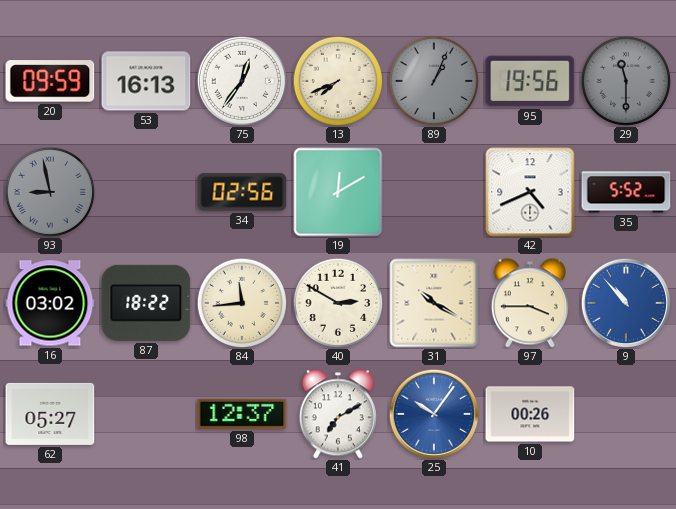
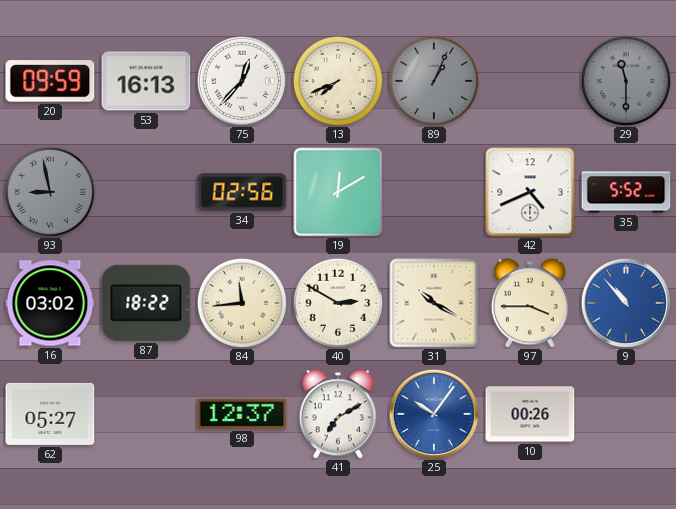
75: 12:36 -> 12:37
95: 19:56 -> none
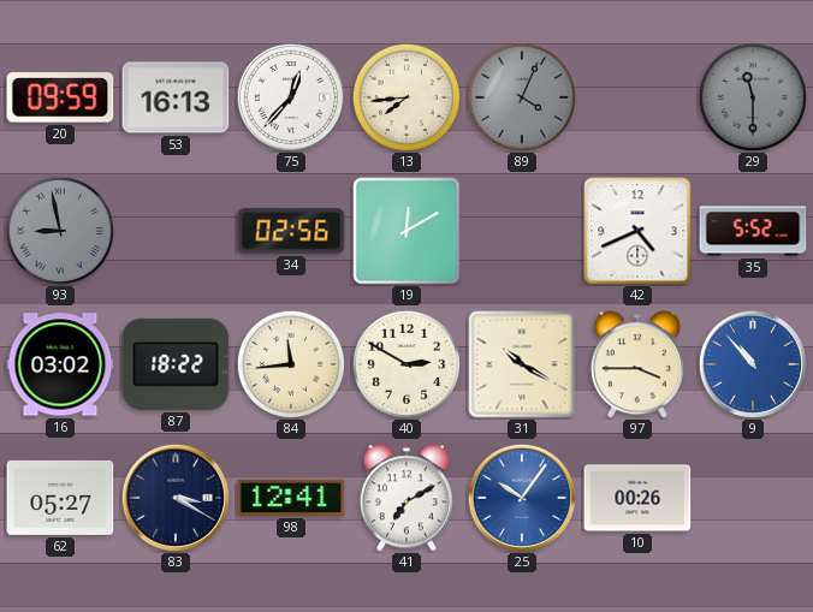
13: 7:41 -> 7:44
89: 1:04 -> 4:04
83: none -> 3:20
98: 12:37 -> 12:41
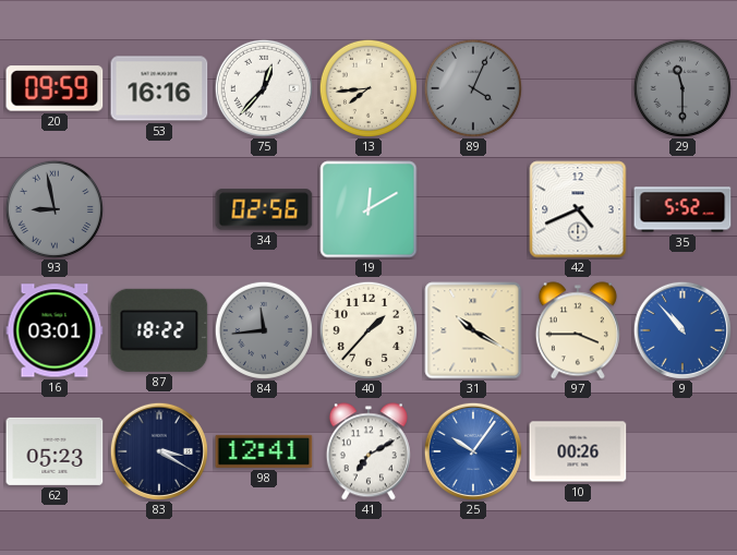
53: 16:13 -> 16:16
16: 03:02 -> 03:01
84 dial: cream -> grey
40: 2:50 -> 1:37
62: 05:27 -> 05:23
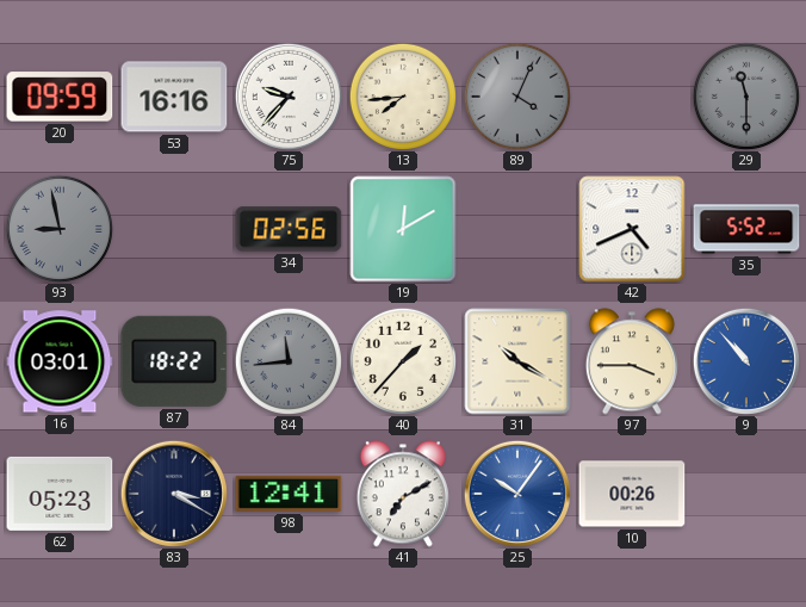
75: 12:37 -> 9:37
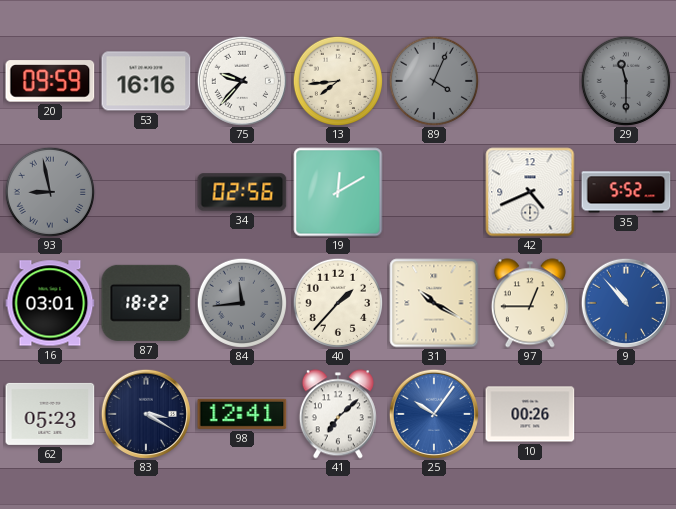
97: 3:45 -> 12:45
41: 7:10 -> 7:08
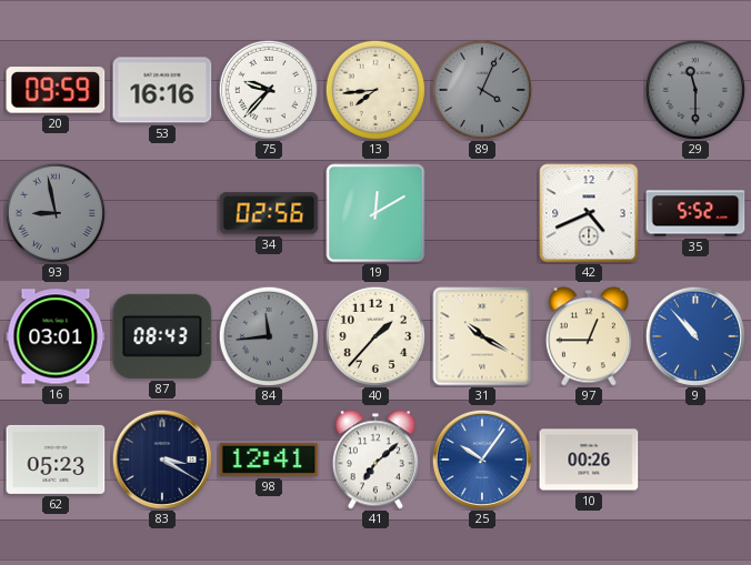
87: 18:22 -> 08:43
